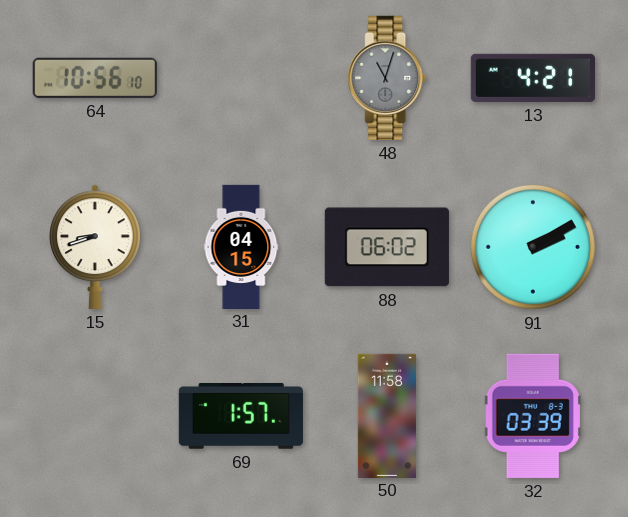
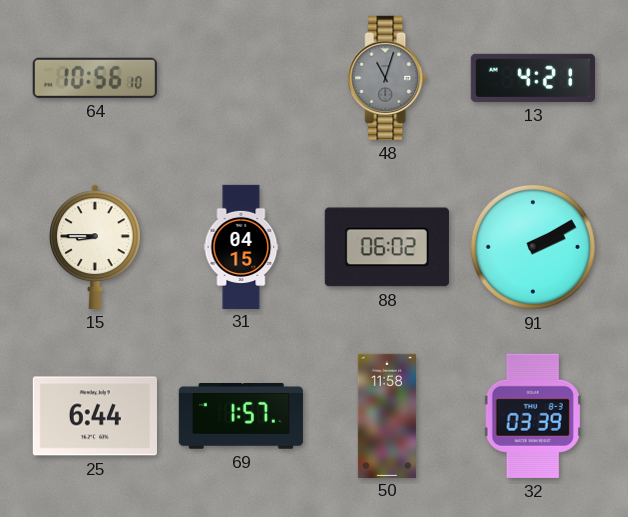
15: 8:42 -> 8:45
25: none -> 6:44
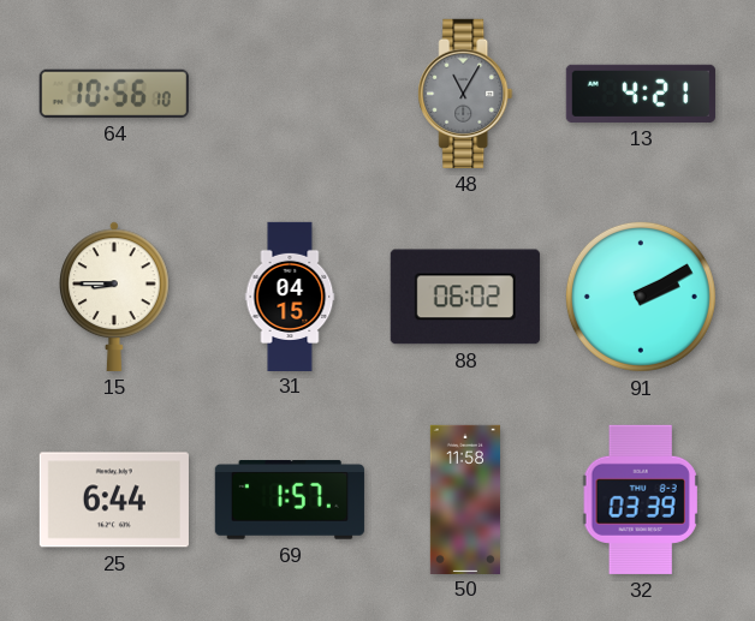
48: 11:03 -> 11:05
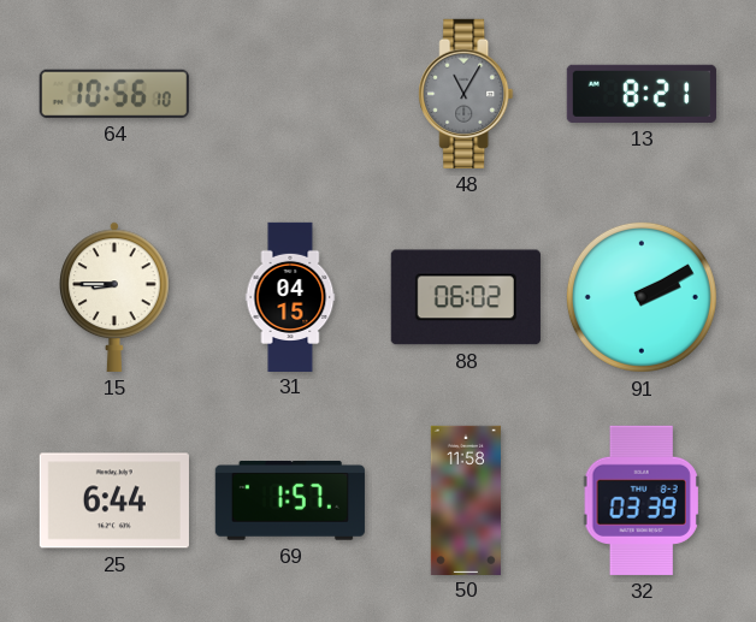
13: 4:21 -> 8:21
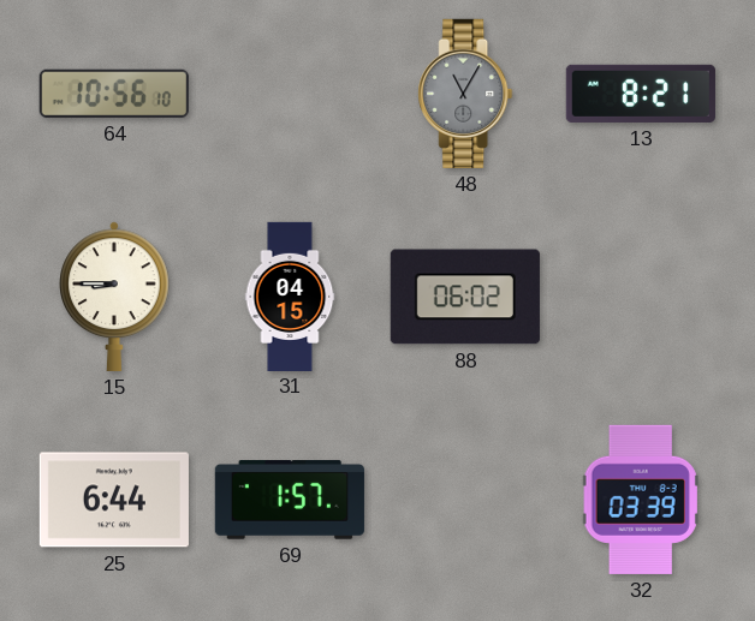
91: 2:10 -> none
50: 11:58 -> none
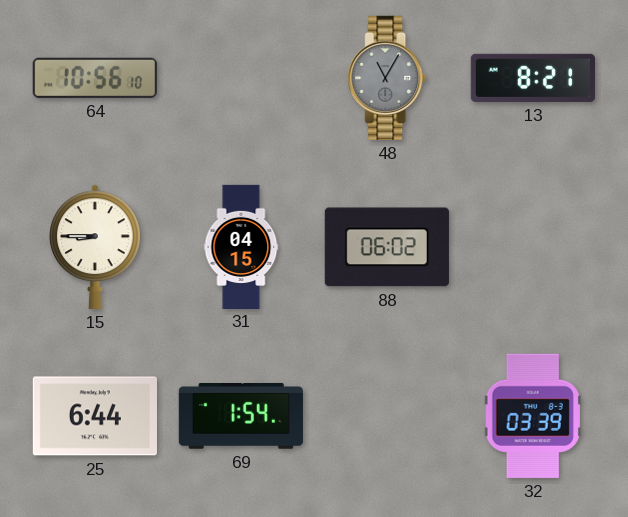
69: 1:57 -> 1:54
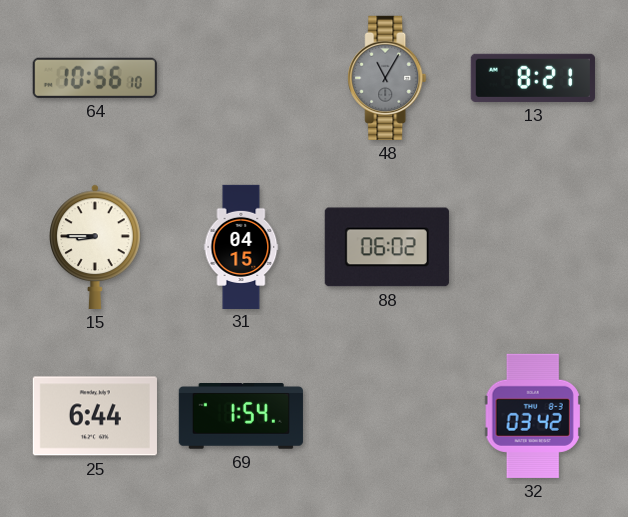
32: 03:39 -> 03:42
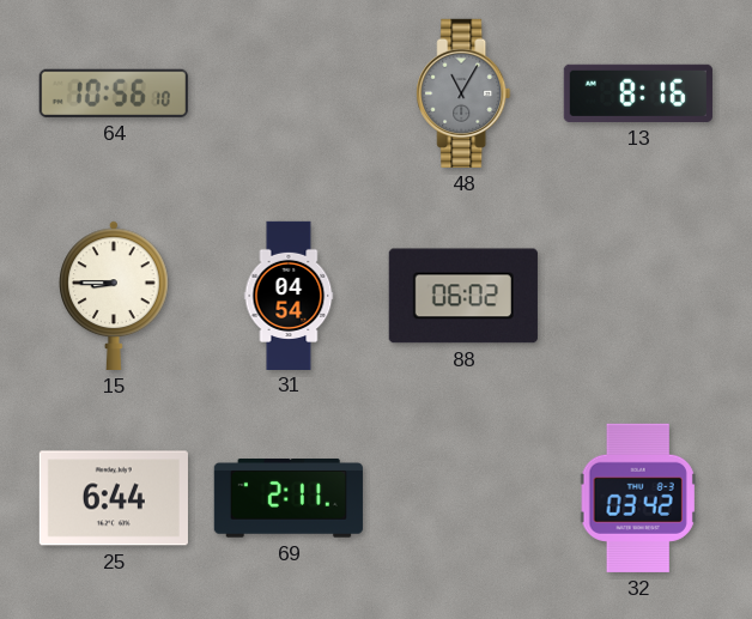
13: 8:21 -> 8:16
31: 04:15 -> 04:54
69: 1:54 -> 2:11
